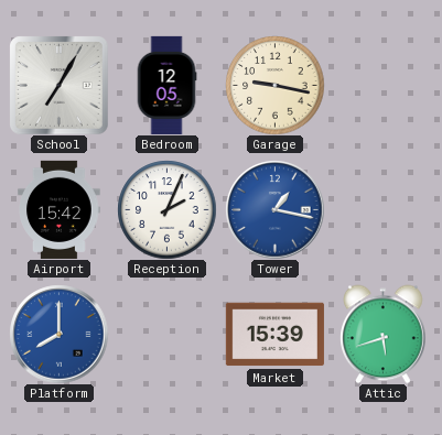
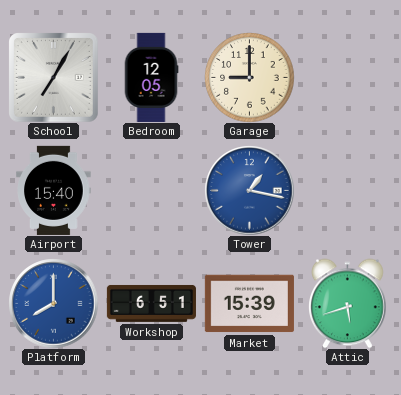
Garage: 9:17 -> 9:00
Airport: 15:42 -> 15:40
Reception: 2:04 -> none
Workshop: none -> 6:51
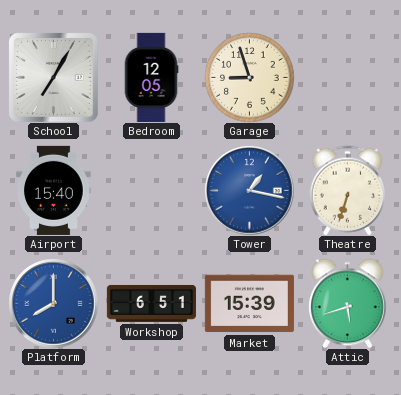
Garage: 9:00 -> 8:57
Theatre: none -> 6:33
